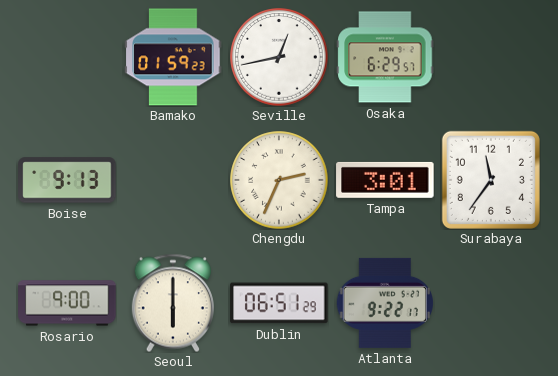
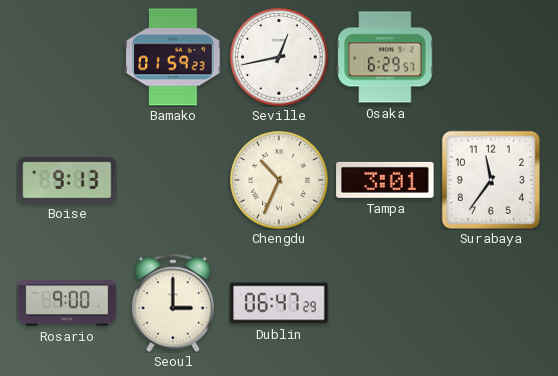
Chengdu: 2:34 -> 10:34
Seoul: 6:00 -> 3:00
Dublin: 06:51 -> 06:47
Atlanta: 9:22 -> none
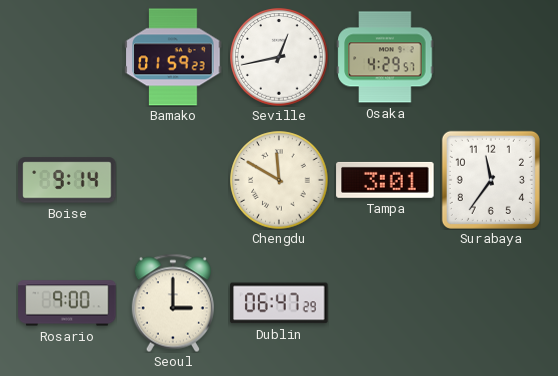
Osaka: 6:29 -> 4:29
Boise: 9:13 -> 9:14
Chengdu: 10:34 -> 11:50
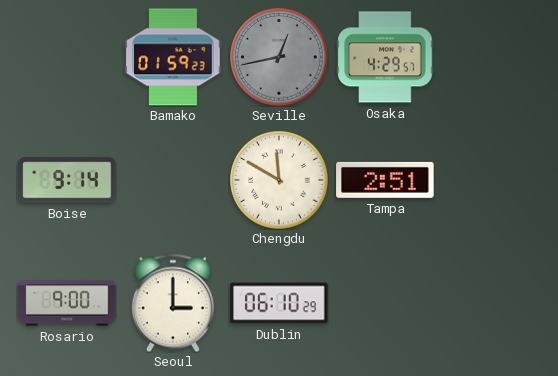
Seville dial: white -> grey
Tampa: 3:01 -> 2:51
Surabaya: 11:36 -> none
Dublin: 06:47 -> 06:10
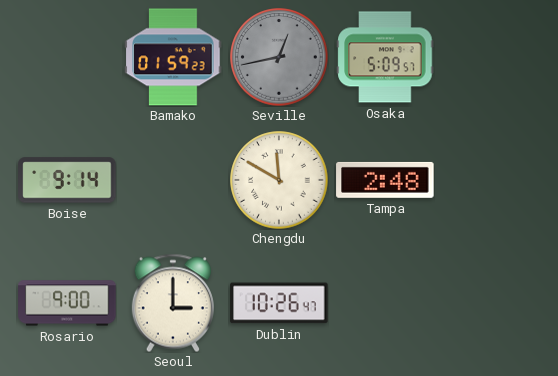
Osaka: 4:29 -> 5:09
Tampa: 2:51 -> 2:48
Dublin: 06:10 -> 10:26
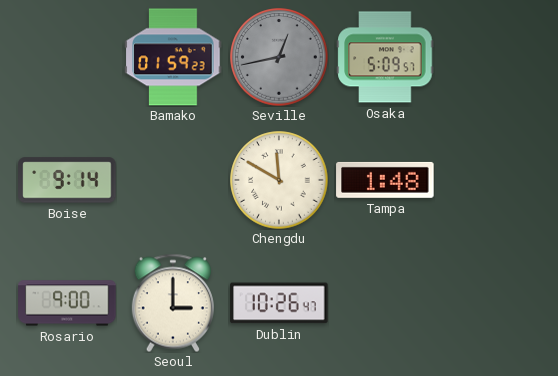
Tampa: 2:48 -> 1:48
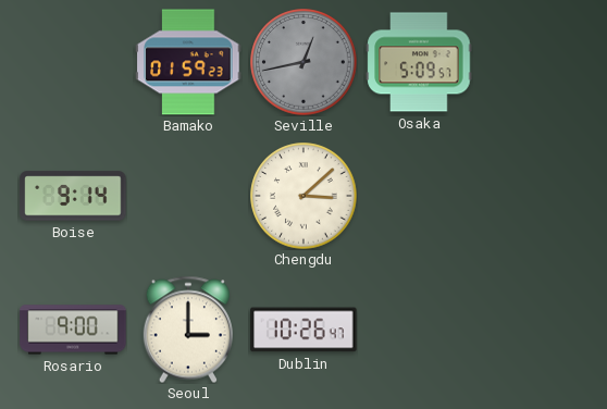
Chengdu: 11:50 -> 3:08
Tampa: 1:48 -> none
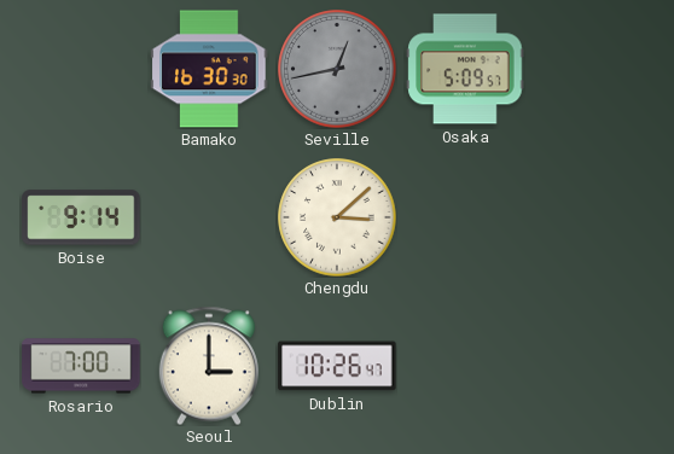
Bamako: 01:59 -> 16:30
Rosario: 9:00 -> 7:00
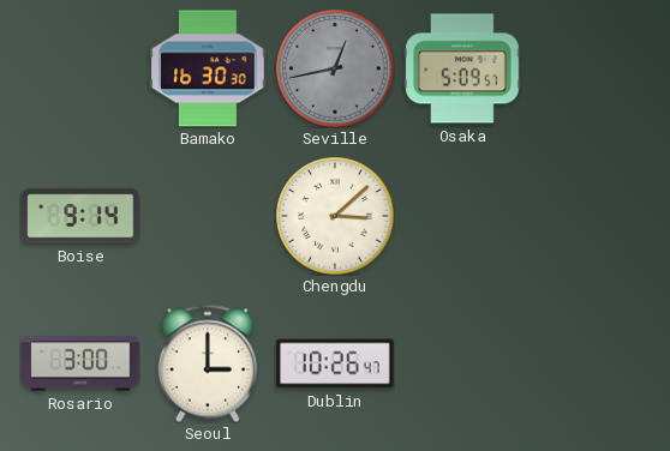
Rosario: 7:00 -> 3:00
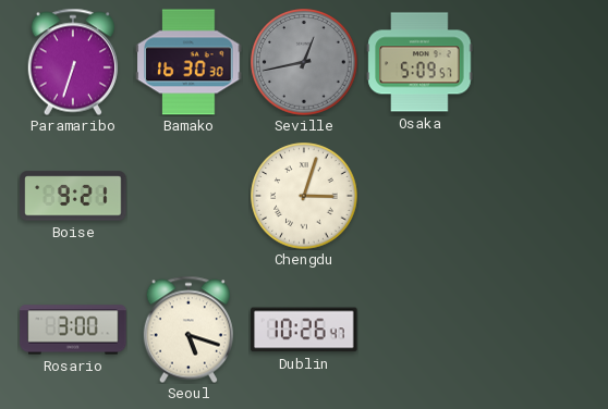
Paramaribo: none -> 6:33
Boise: 9:14 -> 9:21
Chengdu: 3:08 -> 3:03
Seoul: 3:00 -> 5:18
